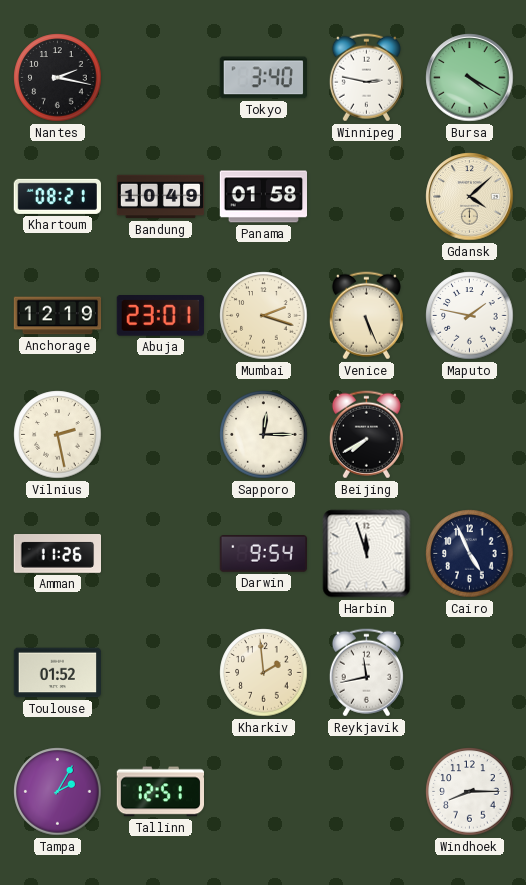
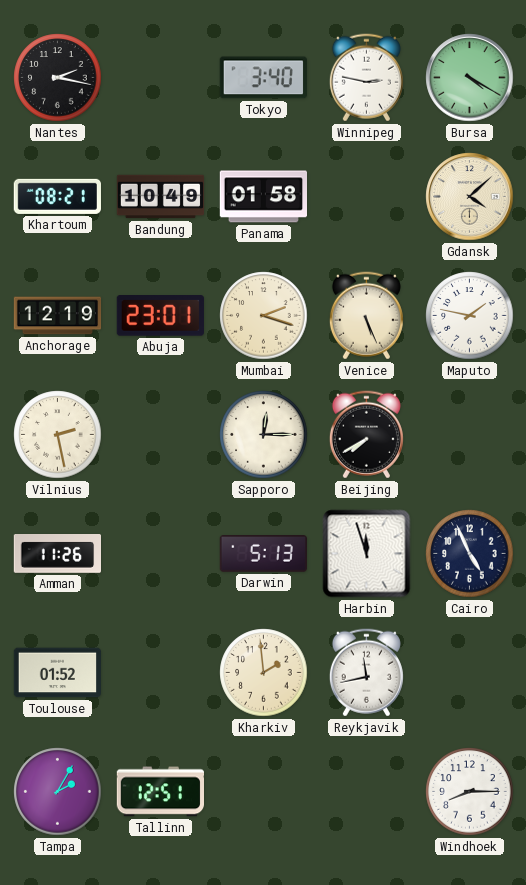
Darwin: 9:54 -> 5:13
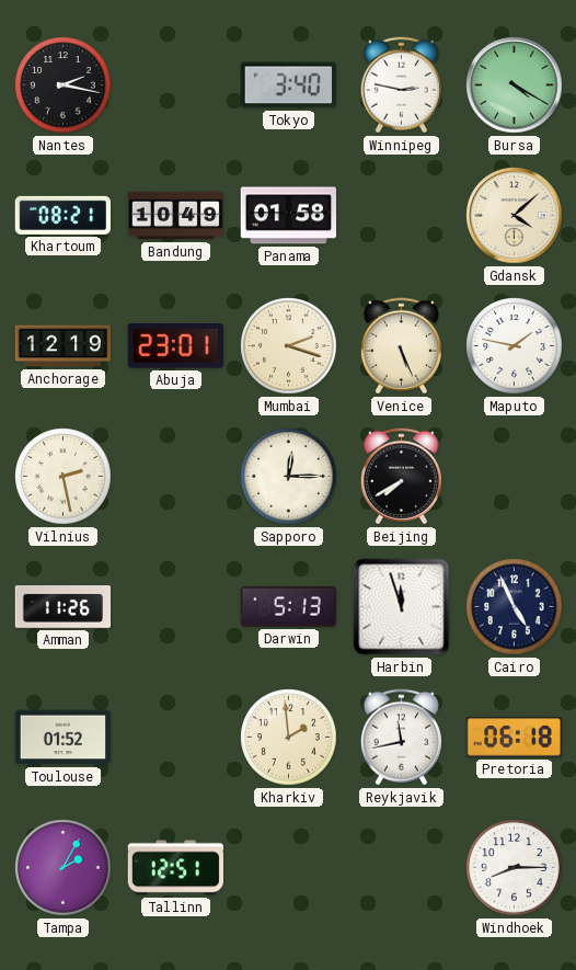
Pretoria: none -> 06:18
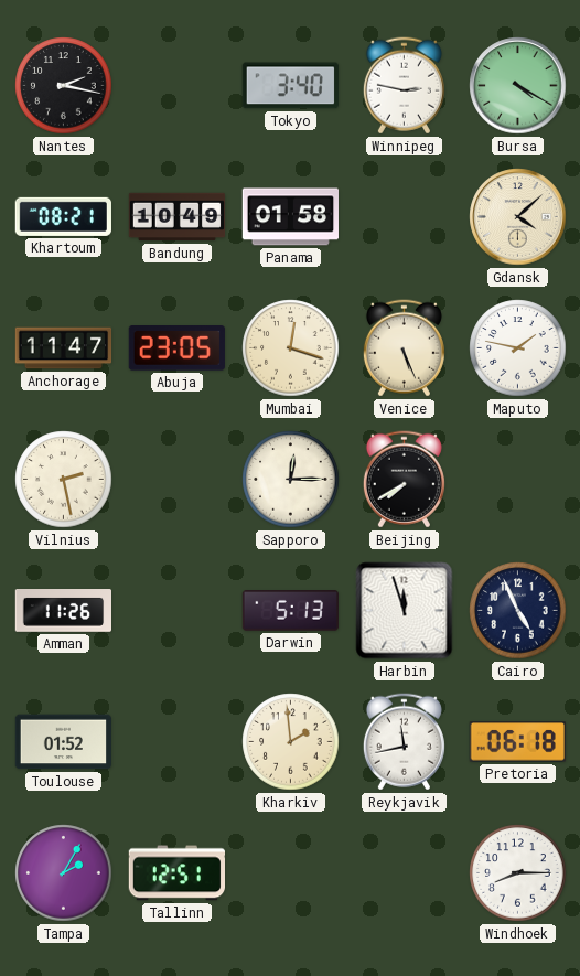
Anchorage: 12:19 -> 11:47
Abuja: 23:01 -> 23:05
Mumbai: 2:18 -> 12:18
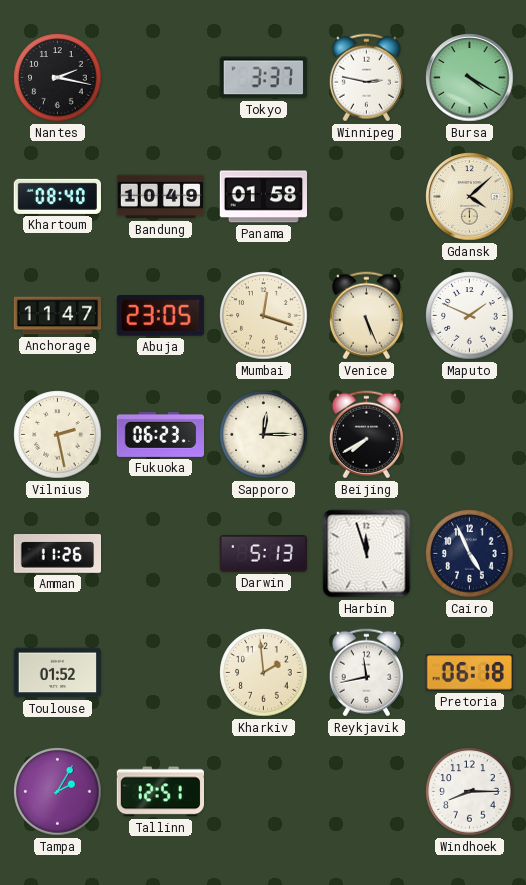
Tokyo: 3:40 -> 3:37
Khartoum: 08:21 -> 08:40
Maputo: 1:47 -> 1:49
Fukuoka: none -> 06:23
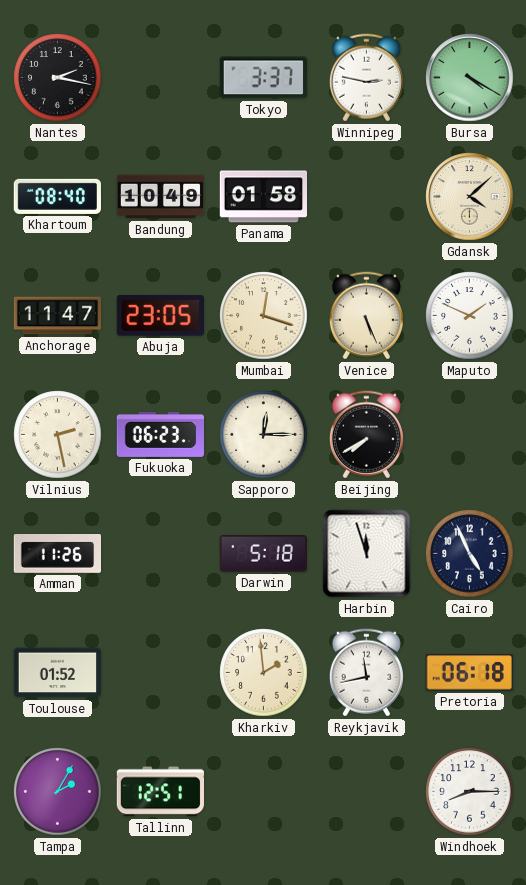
Darwin: 5:13 -> 5:18
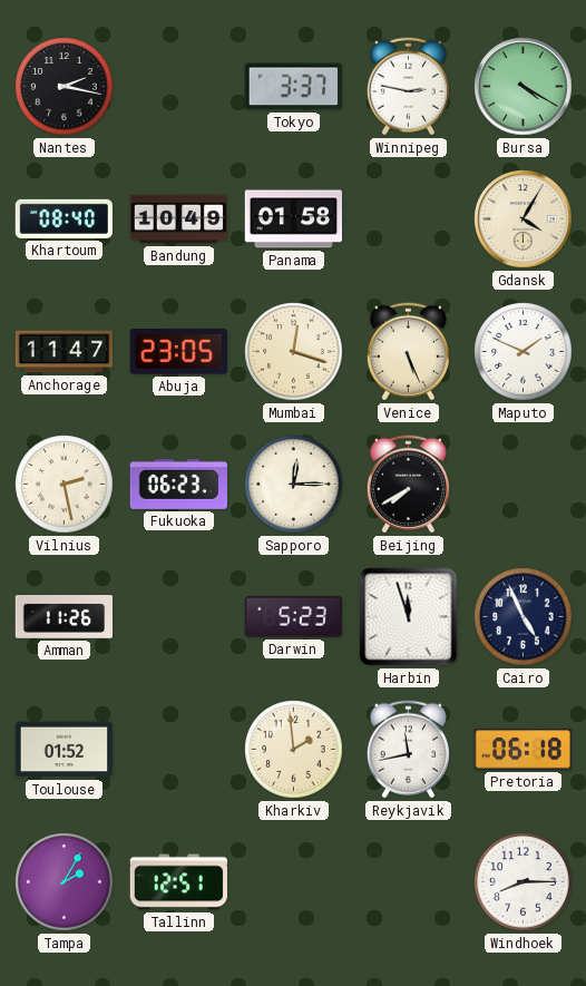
Gdansk: 4:08 -> 4:05
Darwin: 5:18 -> 5:23
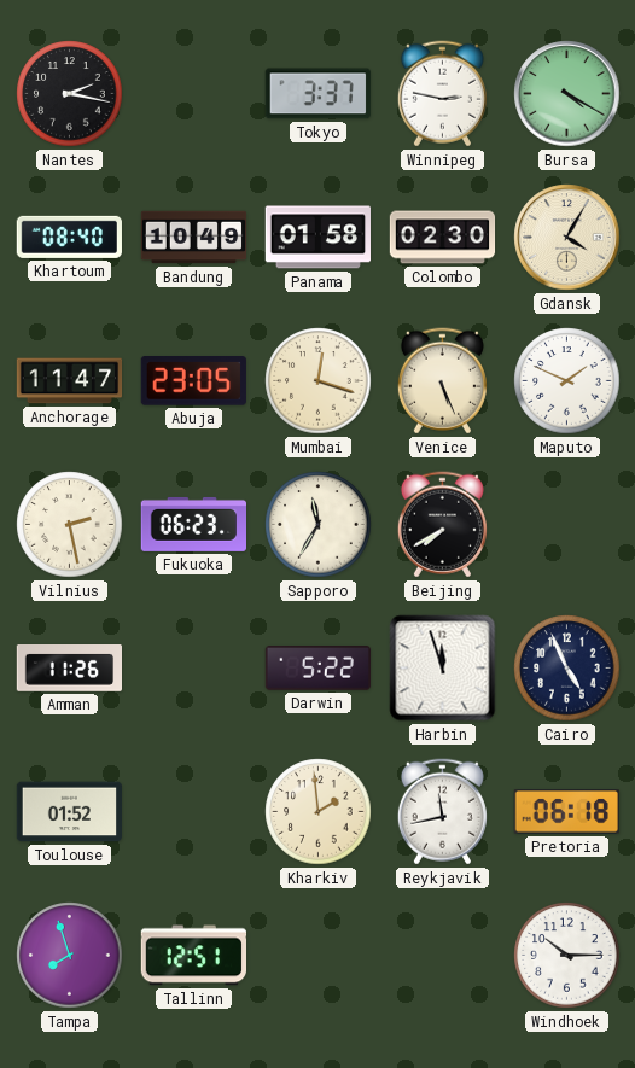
Colombo: none -> 02:30
Sapporo: 12:15 -> 11:35
Darwin: 5:23 -> 5:22
Tampa: 2:05 -> 7:57
Windhoek: 8:15 -> 10:15
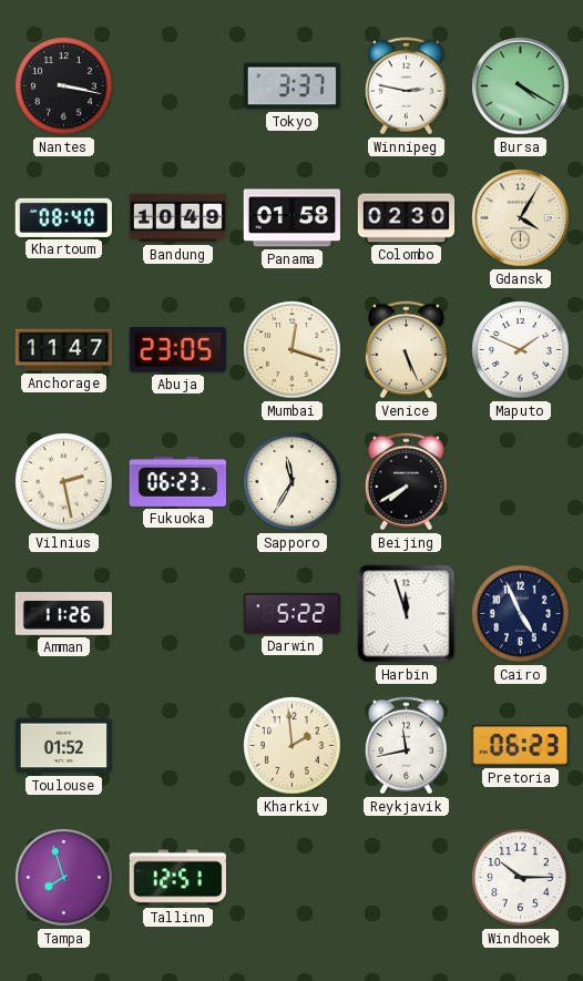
Nantes: 2:17 -> 3:17
Pretoria: 06:18 -> 06:23
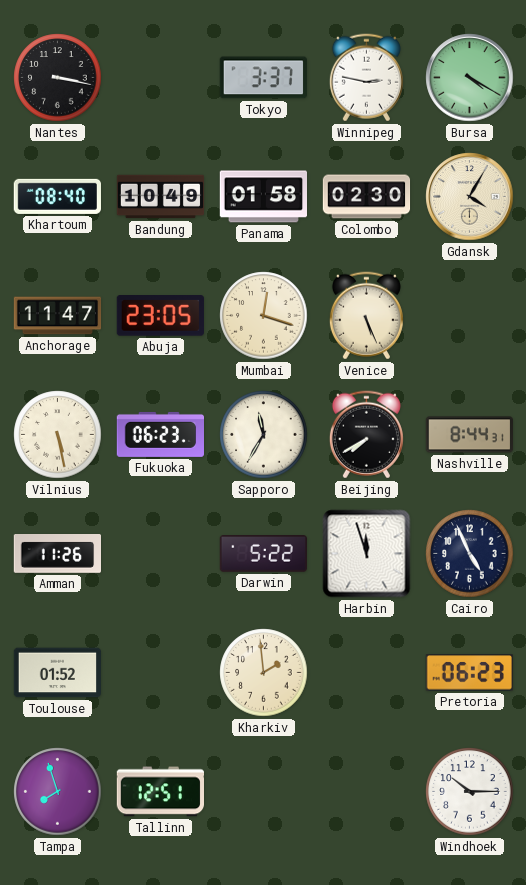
Maputo: 1:49 -> none
Vilnius: 2:28 -> 5:28
Nashville: none -> 8:44
Reykjavik: 11:43 -> none
